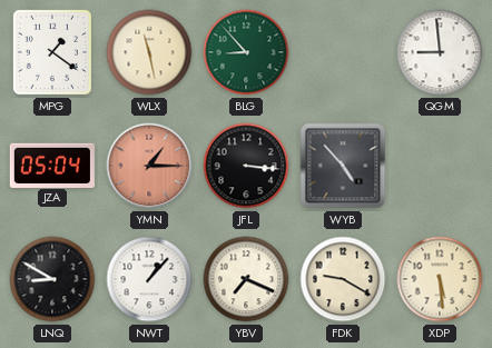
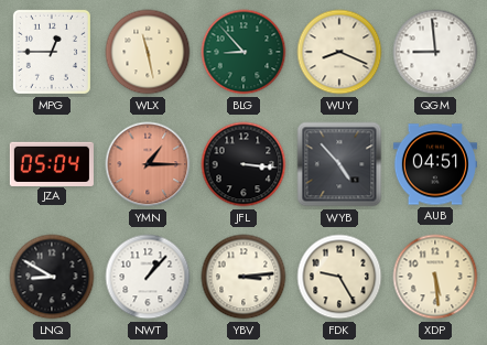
MPG: 1:21 -> 12:45
WUY: none -> 8:19
AUB: none -> 04:51
YBV: 7:19 -> 3:14
FDK: 9:20 -> 9:25
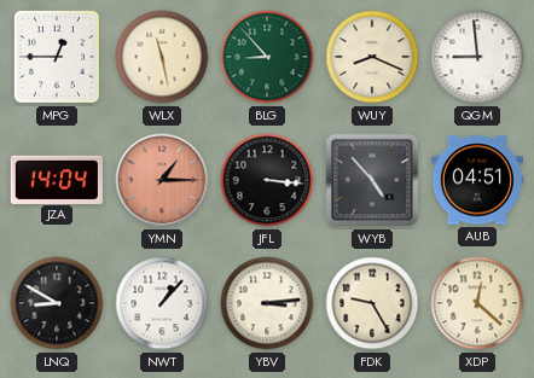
JZA: 05:04 -> 14:04
XDP: 5:29 -> 12:22
